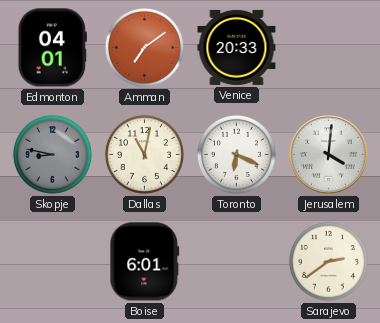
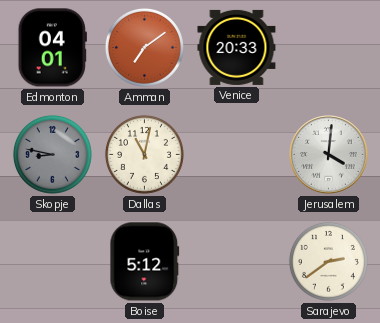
Toronto: 6:19 -> none
Boise: 6:01 -> 5:12
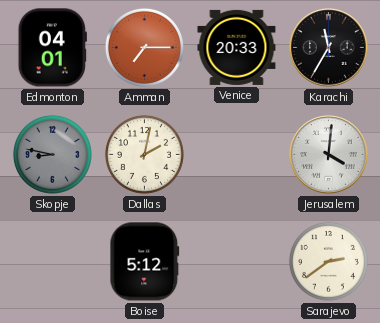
Amman: 7:09 -> 7:15
Karachi: none -> 11:35
Dallas: 11:02 -> 2:02
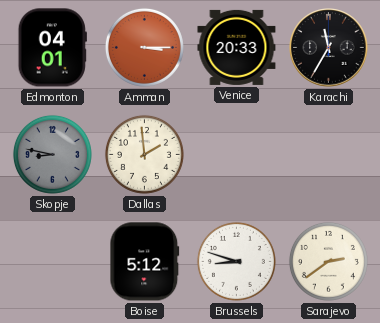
Amman: 7:15 -> 3:15
Dallas: 2:02 -> 1:59
Jerusalem: 4:01 -> none
Brussels: none -> 8:48
